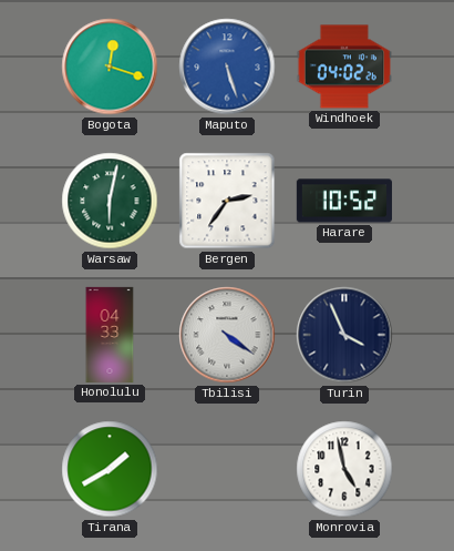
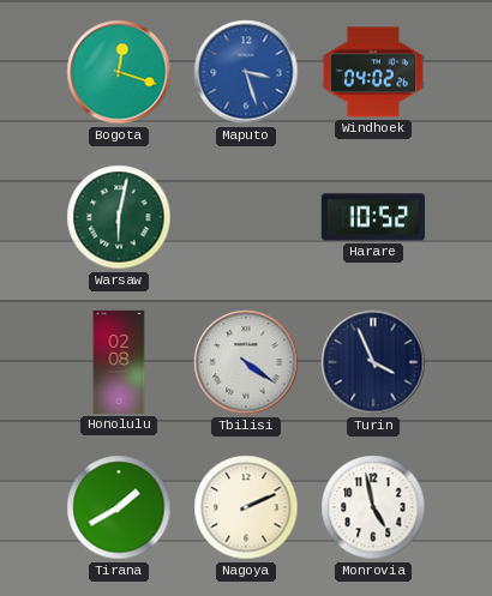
Maputo: 5:27 -> 3:27
Bergen: 2:36 -> none
Honolulu: 04:33 -> 02:08
Nagoya: none -> 2:11
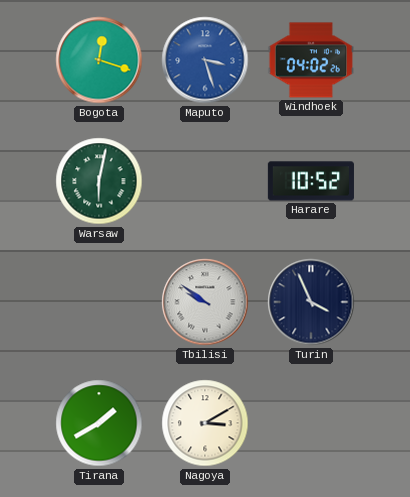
Honolulu: 02:08 -> none
Tbilisi: 4:21 -> 9:51
Nagoya: 2:11 -> 3:10
Monrovia: 4:58 -> none
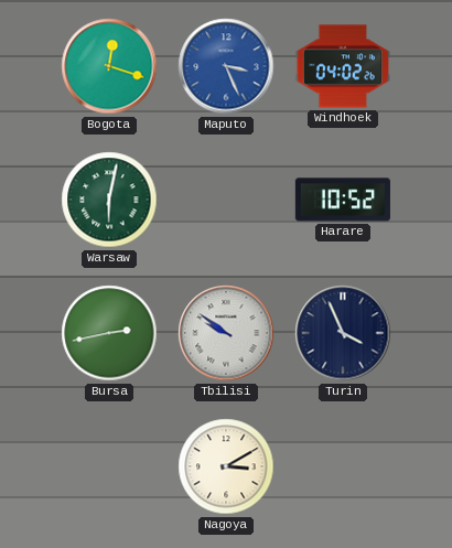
Maputo: 3:27 -> 3:26
Bursa: none -> 2:43
Tirana: 1:40 -> none
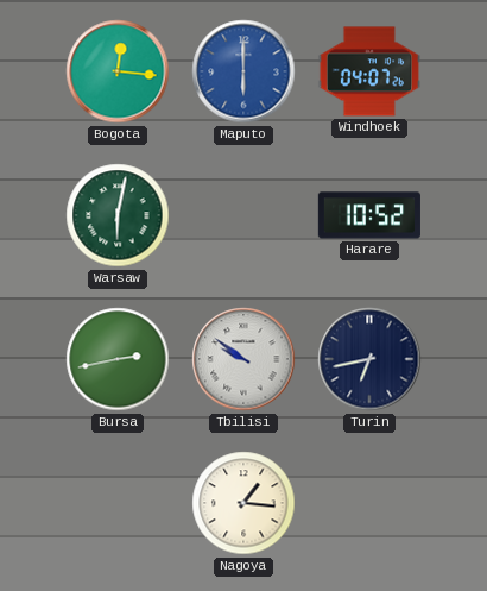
Bogota: 12:18 -> 12:16
Maputo: 3:26 -> 6:00
Windhoek: 04:02 -> 04:07
Turin: 3:56 -> 6:43
Nagoya: 3:10 -> 1:16
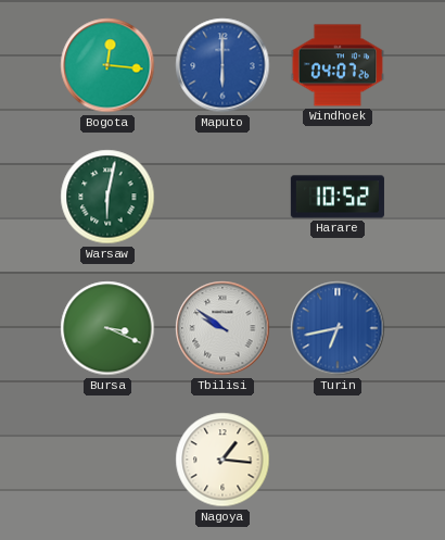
Bursa: 2:43 -> 3:19
Turin dial: navy -> blue
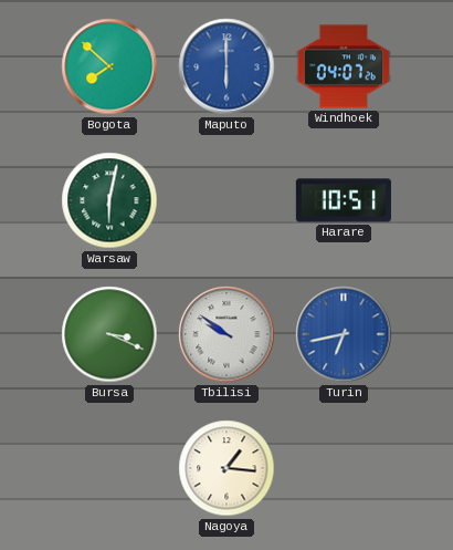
Bogota: 12:16 -> 7:52
Harare: 10:52 -> 10:51
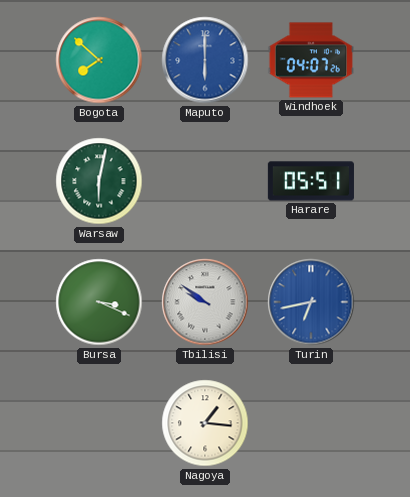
Harare: 10:51 -> 05:51
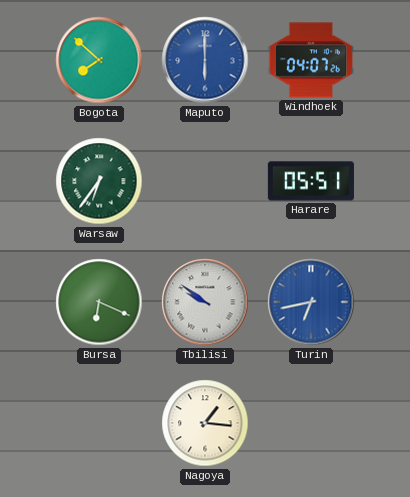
Warsaw: 6:02 -> 6:36
Bursa: 3:19 -> 6:19
